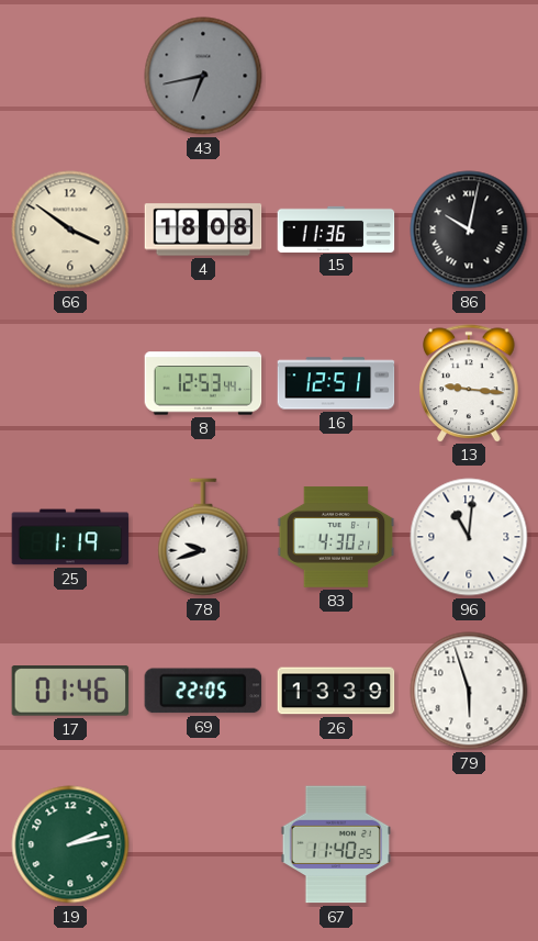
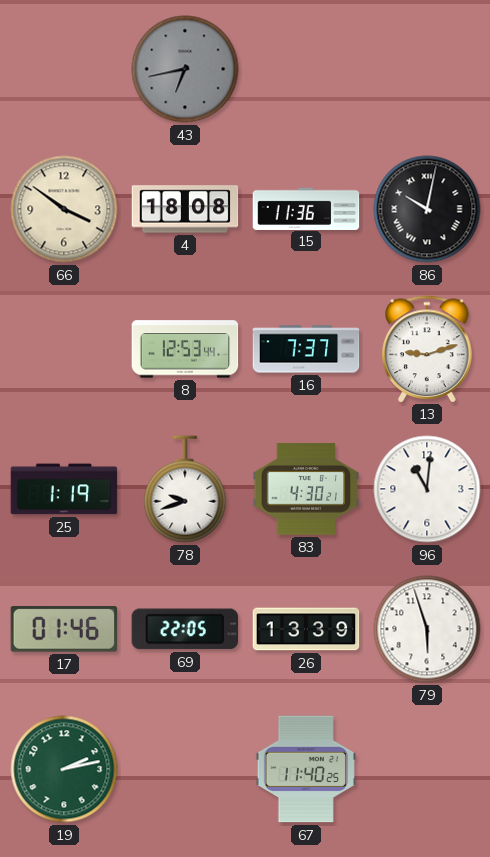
16: 12:51 -> 7:37
13: 9:16 -> 9:12
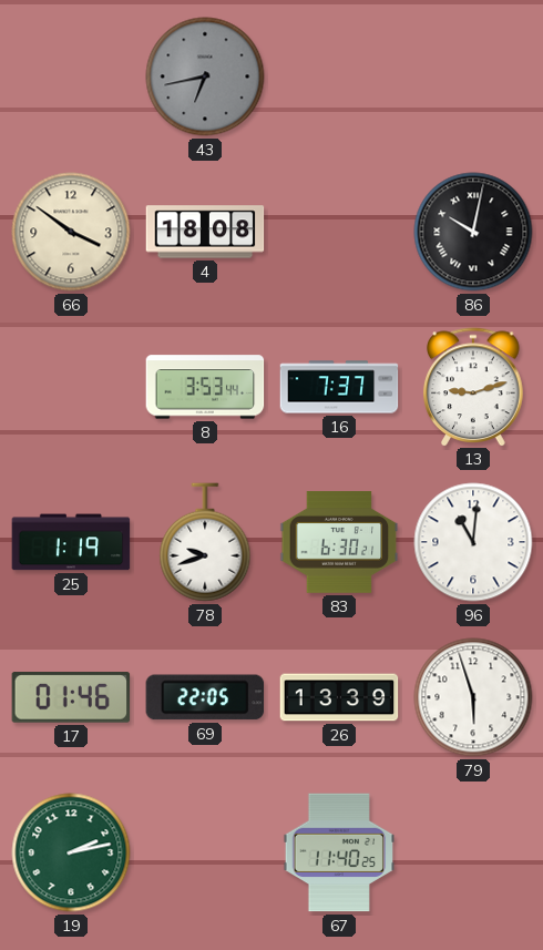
15: 11:36 -> none
8: 12:53 -> 3:53
83: 4:30 -> 6:30
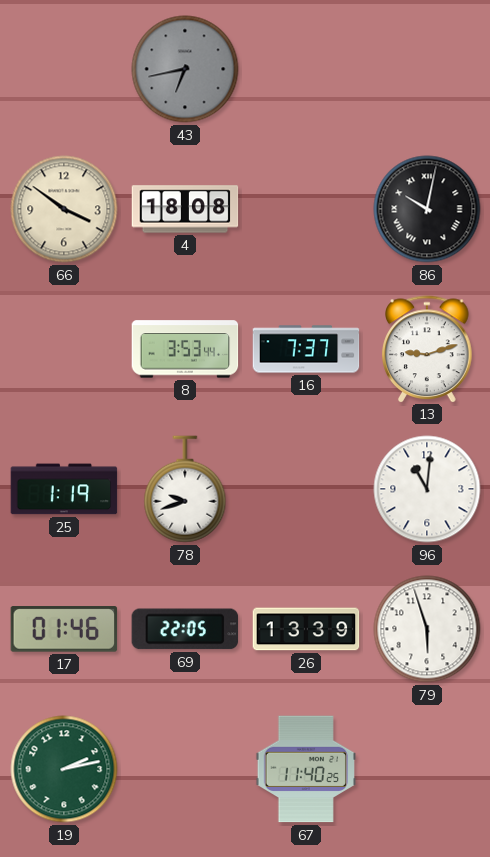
83: 6:30 -> none
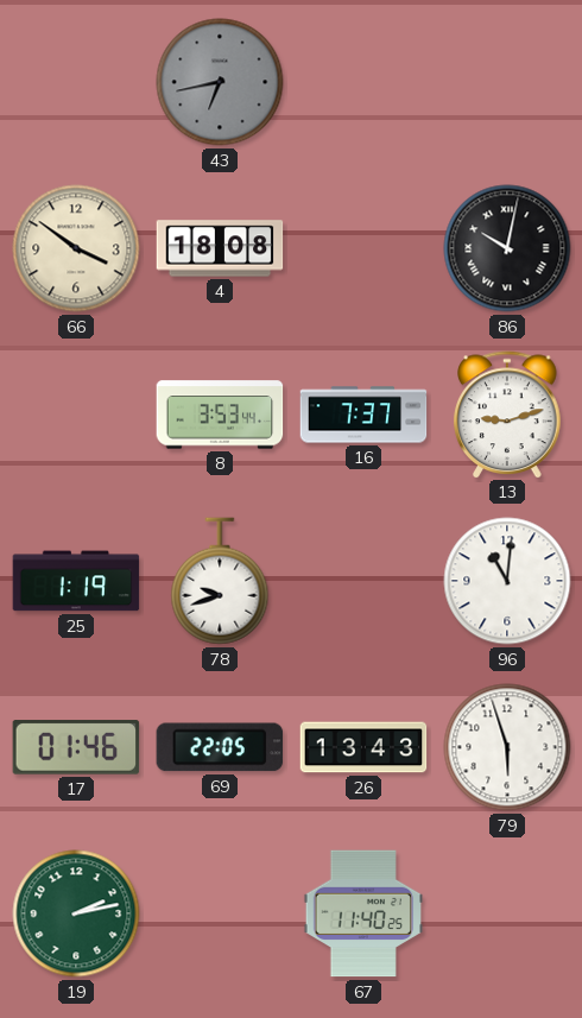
26: 13:39 -> 13:43
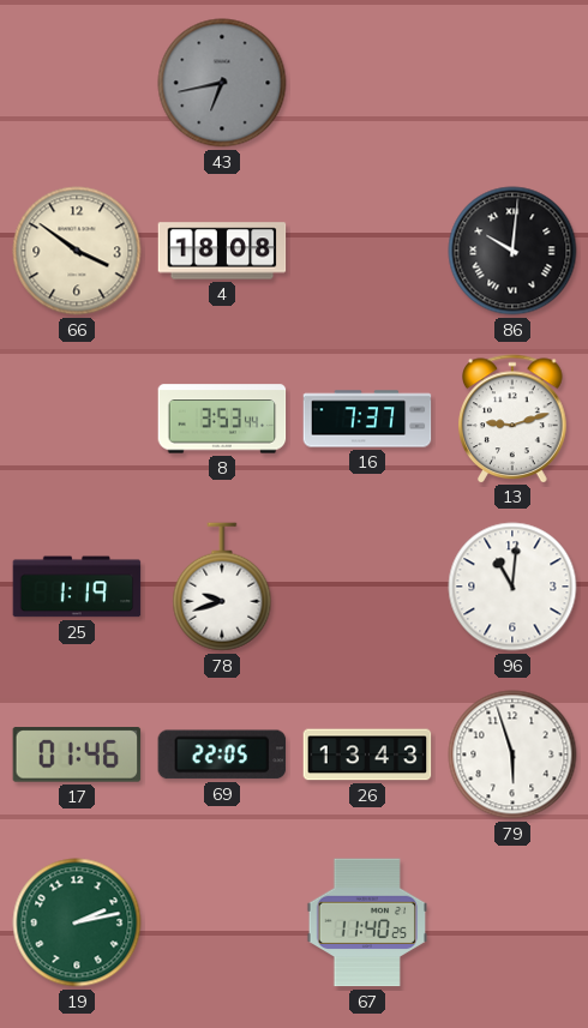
86: 10:02 -> 10:01
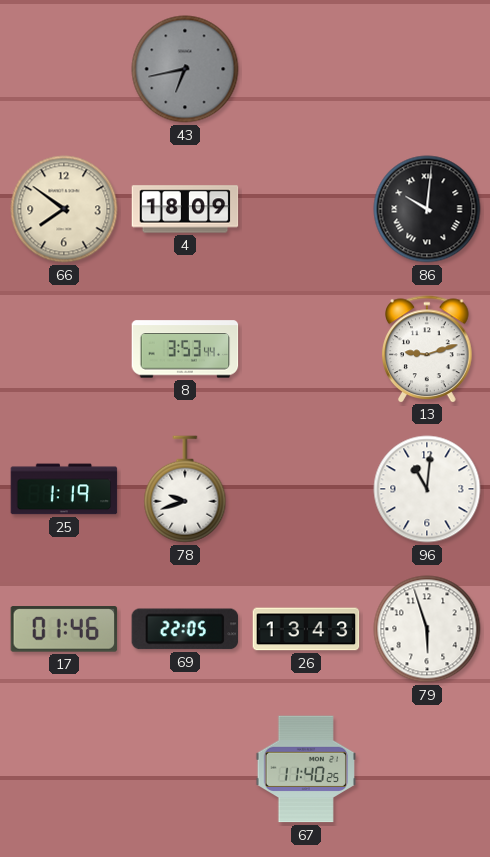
66: 3:51 -> 7:51
4: 18:08 -> 18:09
16: 7:37 -> none
19: 2:13 -> none
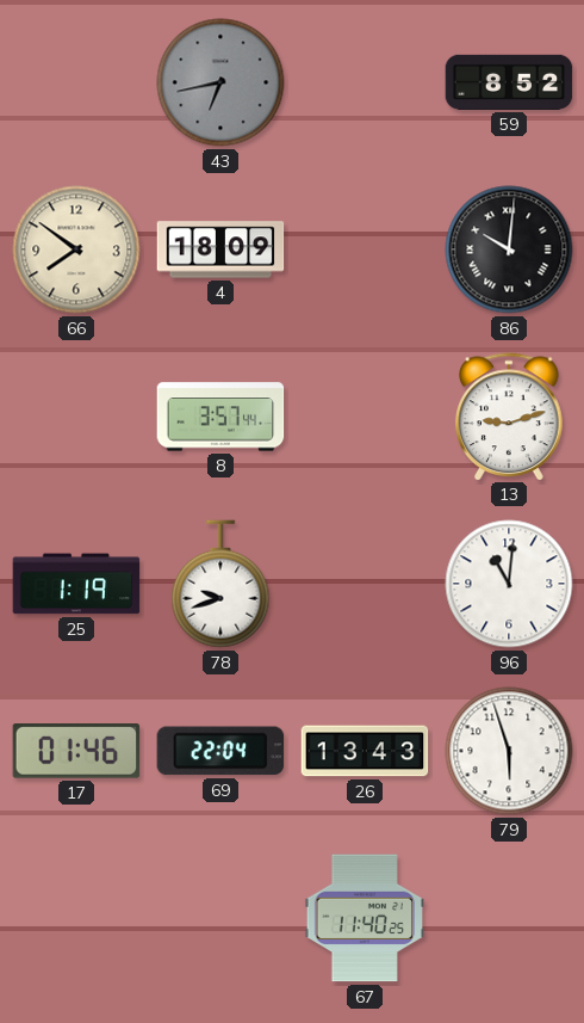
59: none -> 8:52
8: 3:53 -> 3:57
69: 22:05 -> 22:04
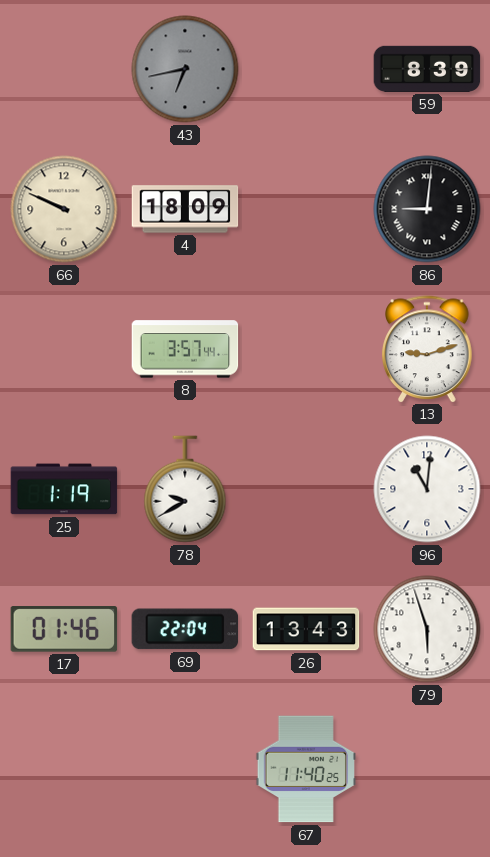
59: 8:52 -> 8:39
66: 7:51 -> 9:49
86: 10:01 -> 9:01
78: 9:42 -> 9:40
